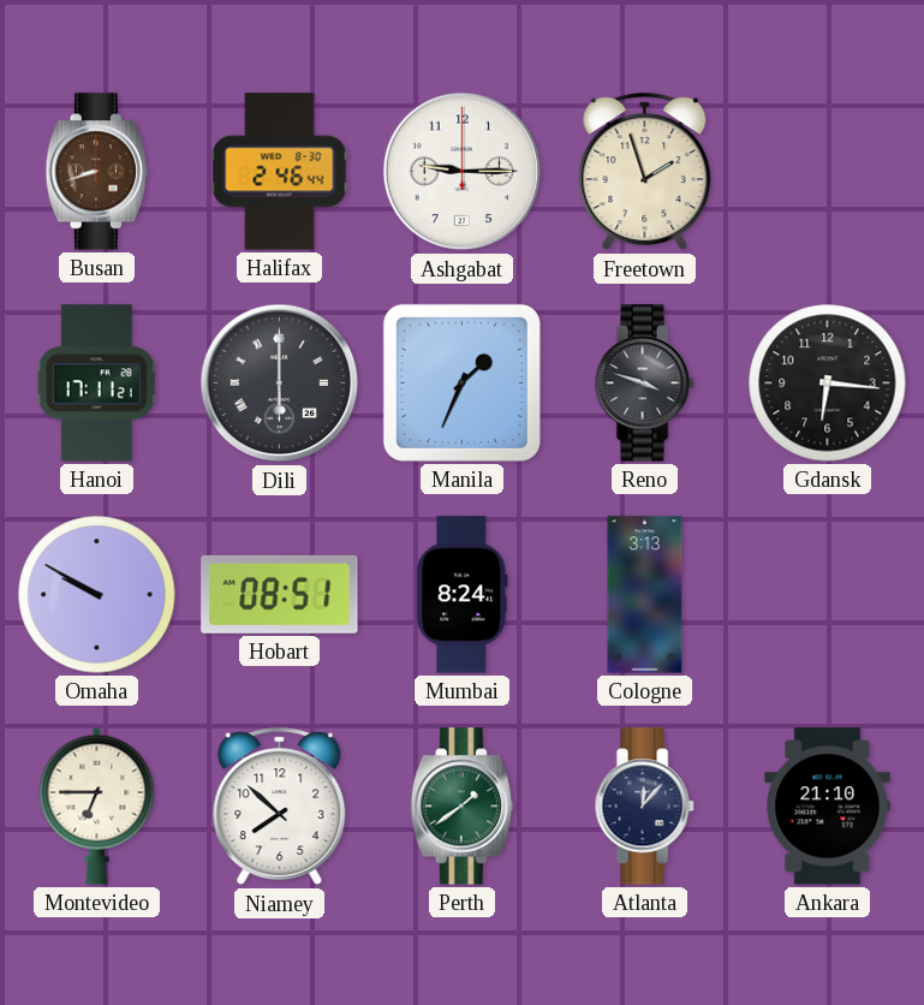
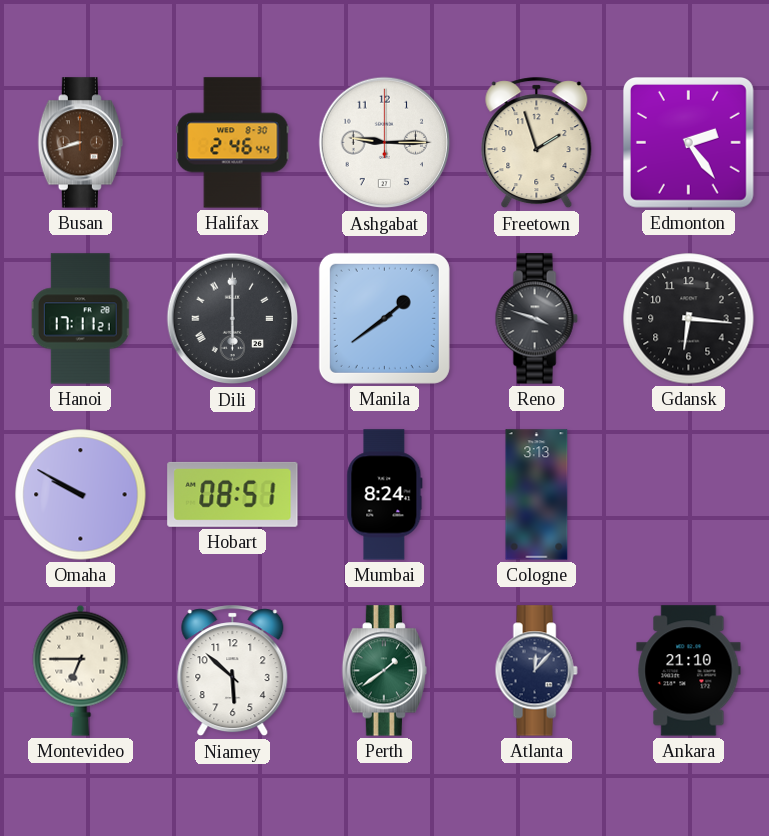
Edmonton: none -> 2:24
Manila: 1:34 -> 1:39
Niamey: 7:52 -> 5:52
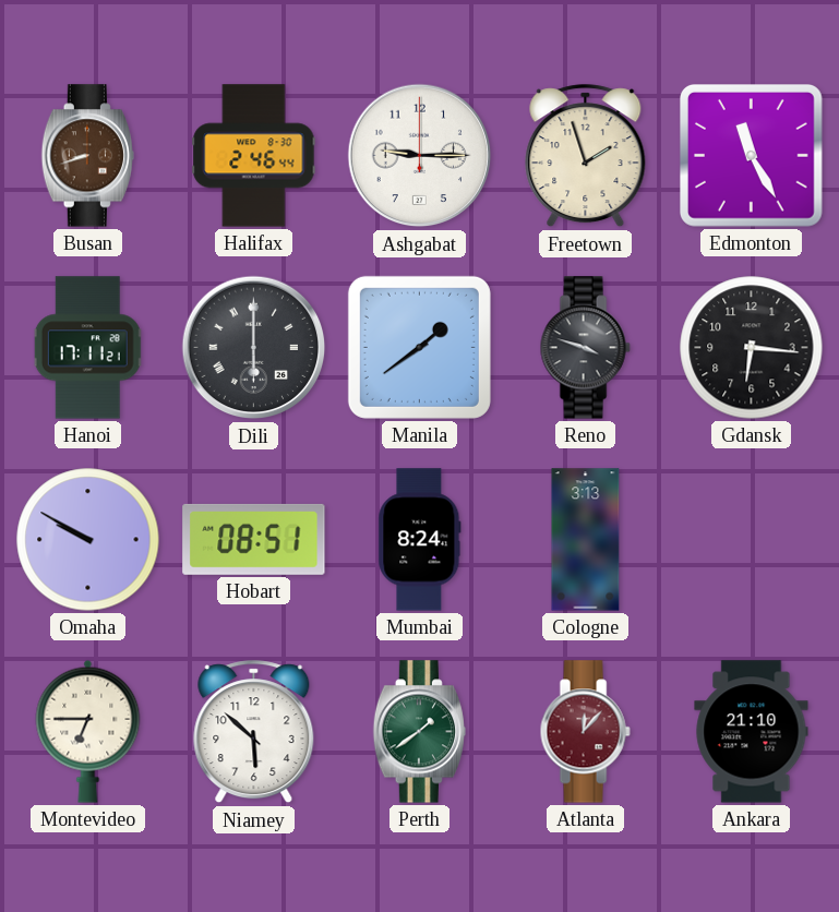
Edmonton: 2:24 -> 11:25
Atlanta dial: navy -> burgundy
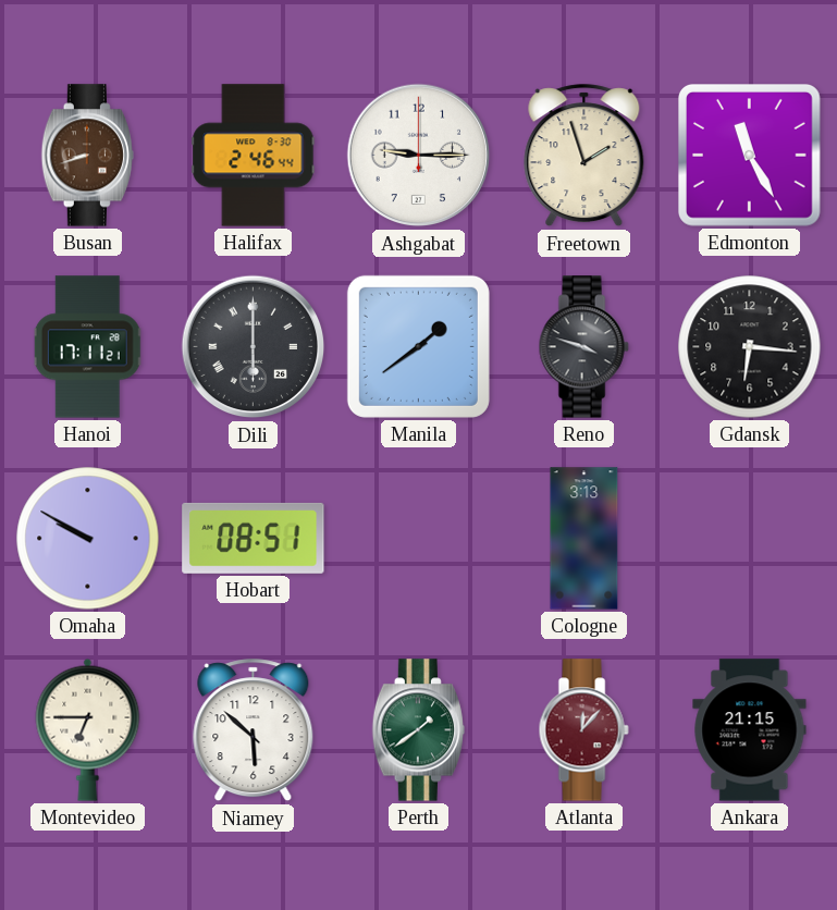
Mumbai: 8:24 -> none
Ankara: 21:10 -> 21:15
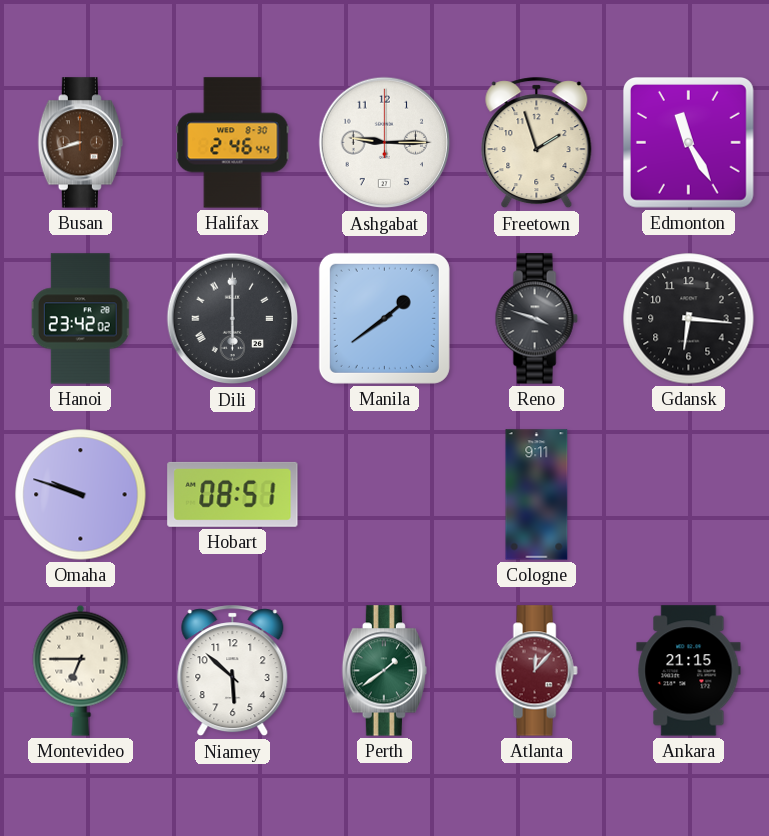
Hanoi: 17:11 -> 23:42
Omaha: 9:50 -> 9:48
Cologne: 3:13 -> 9:11
